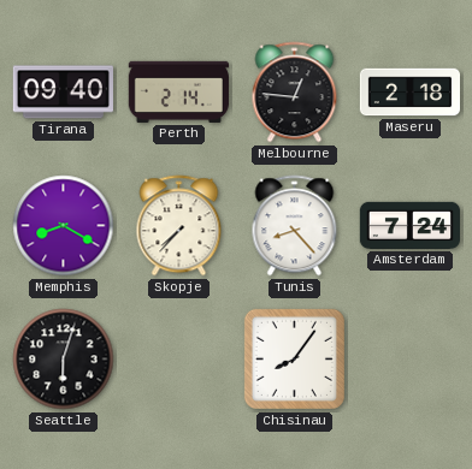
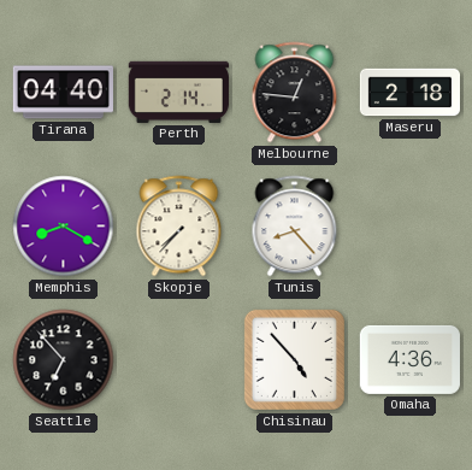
Tirana: 09:40 -> 04:40
Amsterdam: 7:24 -> none
Seattle: 6:03 -> 6:53
Chisinau: 8:06 -> 4:53
Omaha: none -> 4:36
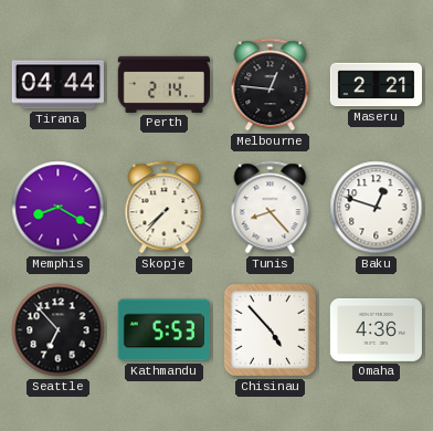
Tirana: 04:40 -> 04:44
Maseru: 2:18 -> 2:21
Baku: none -> 12:48
Kathmandu: none -> 5:53
